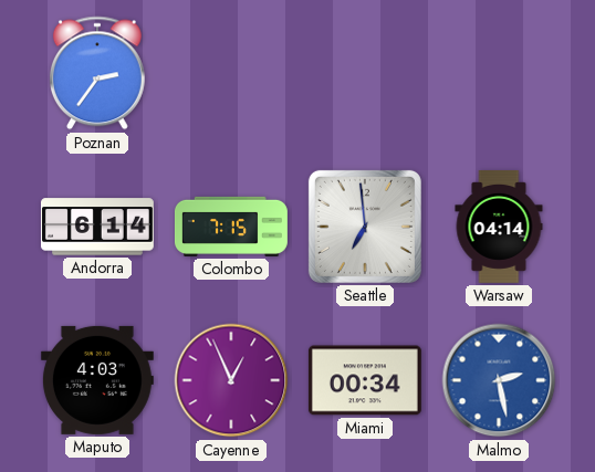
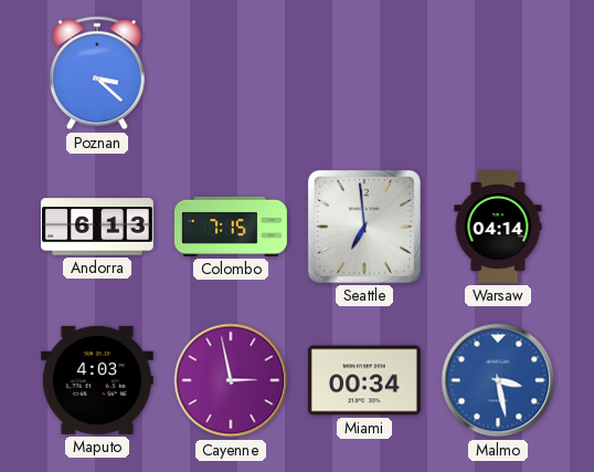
Poznan: 2:36 -> 3:22
Andorra: 6:14 -> 6:13
Cayenne: 12:56 -> 2:58
Malmo: 2:28 -> 3:28
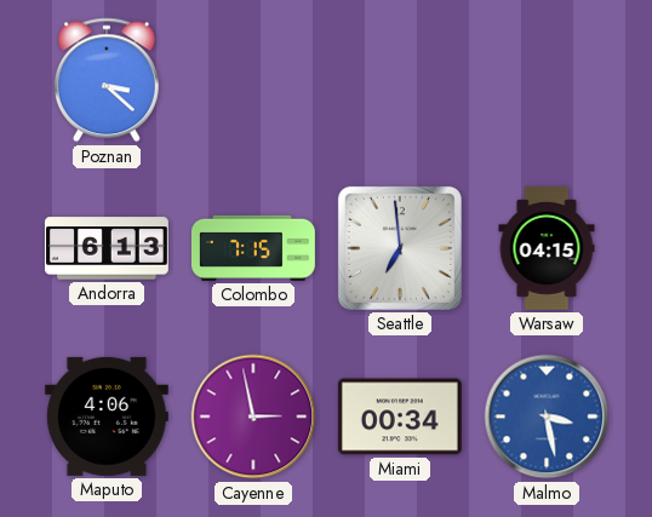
Warsaw: 04:14 -> 04:15
Maputo: 4:03 -> 4:06
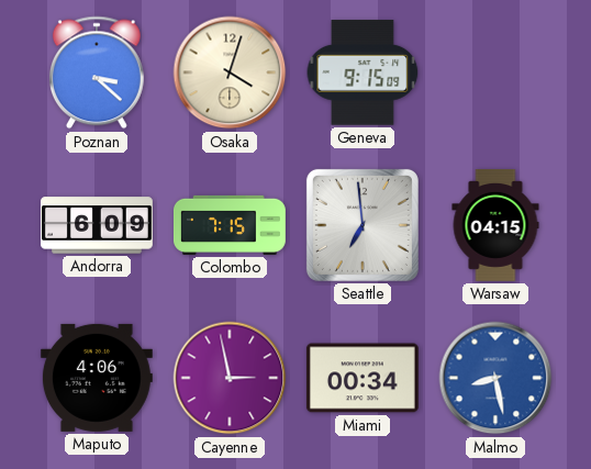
Osaka: none -> 4:03
Geneva: none -> 9:15
Andorra: 6:13 -> 6:09
Malmo: 3:28 -> 8:28
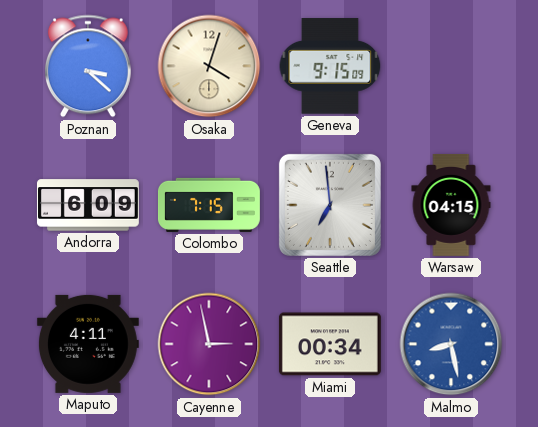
Maputo: 4:06 -> 4:11
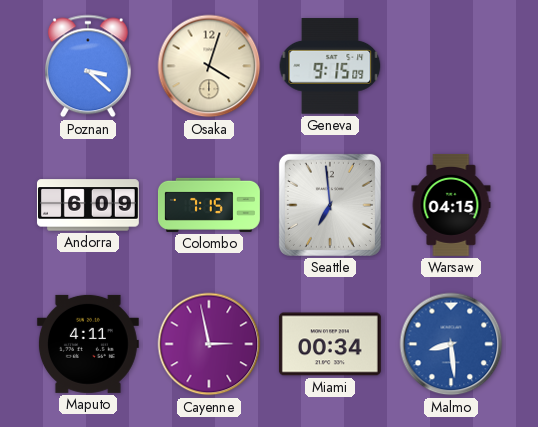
Malmo: 8:28 -> 8:29
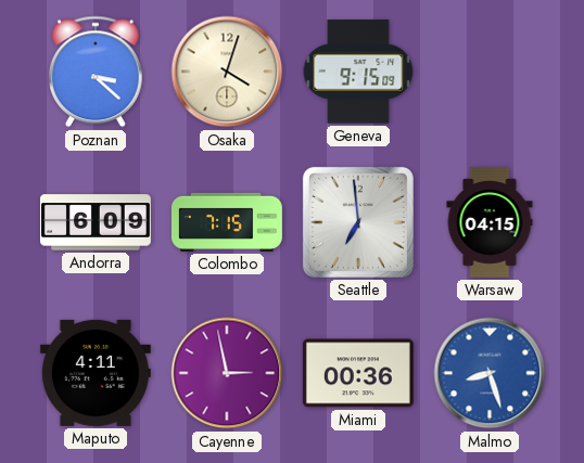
Miami: 00:34 -> 00:36
Malmo: 8:29 -> 8:27
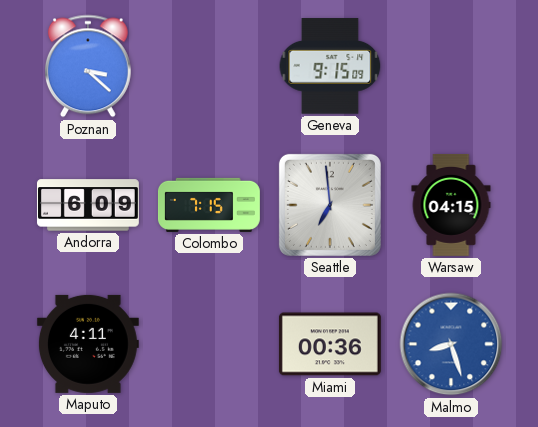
Osaka: 4:03 -> none
Cayenne: 2:58 -> none
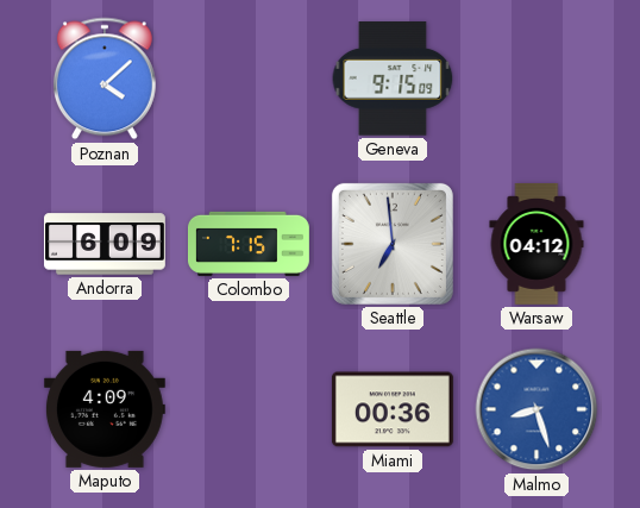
Poznan: 3:22 -> 4:08
Warsaw: 04:15 -> 04:12
Maputo: 4:11 -> 4:09
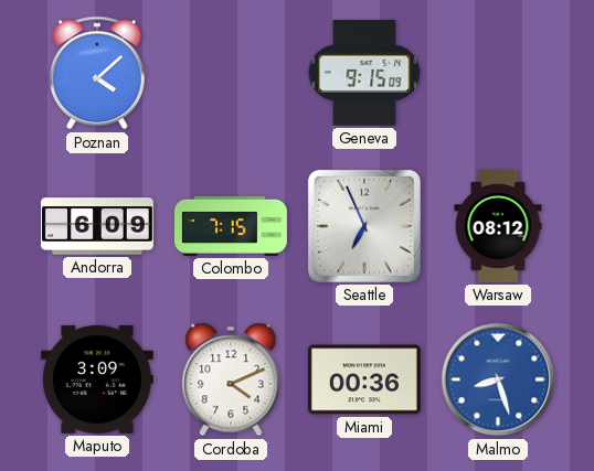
Seattle: 6:59 -> 6:56
Warsaw: 04:12 -> 08:12
Maputo: 4:09 -> 3:09
Cordoba: none -> 4:11
